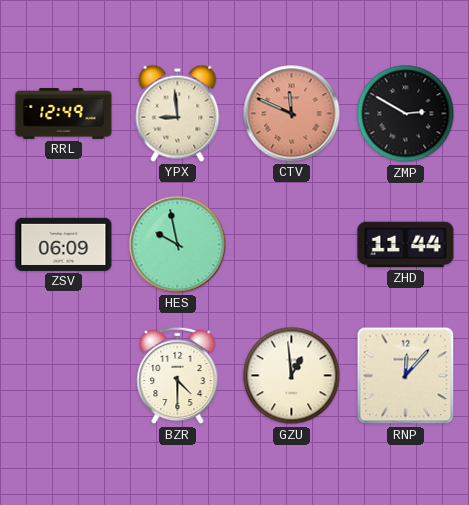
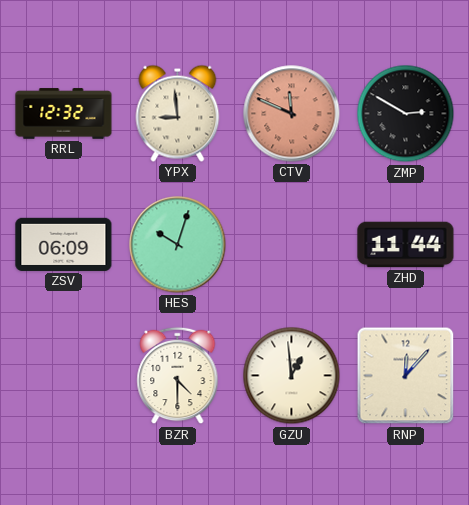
RRL: 12:49 -> 12:32
HES: 9:58 -> 10:03
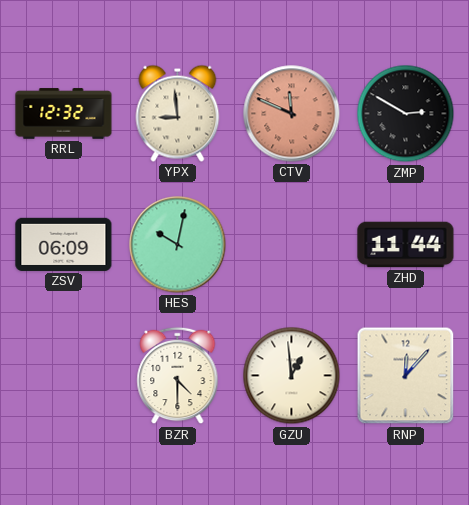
HES: 10:03 -> 10:02
